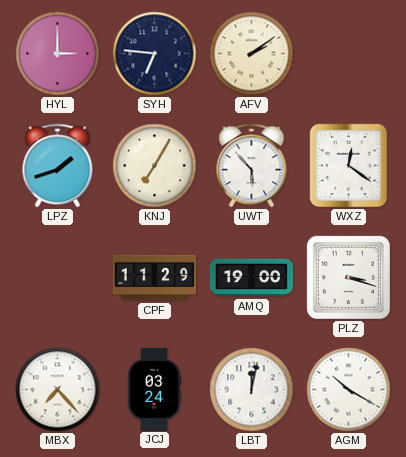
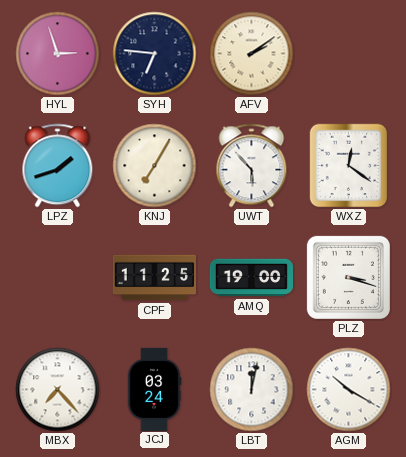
HYL: 3:00 -> 2:57
CPF: 11:29 -> 11:25
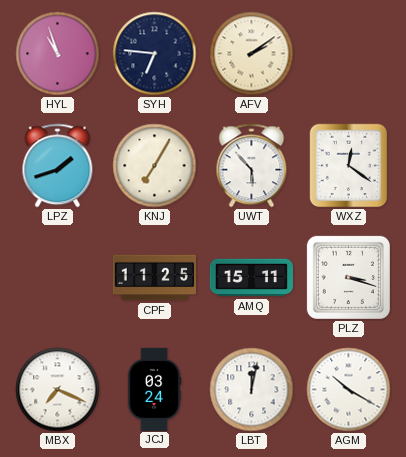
HYL: 2:57 -> 10:57
AMQ: 19:00 -> 15:11
MBX: 7:23 -> 7:19
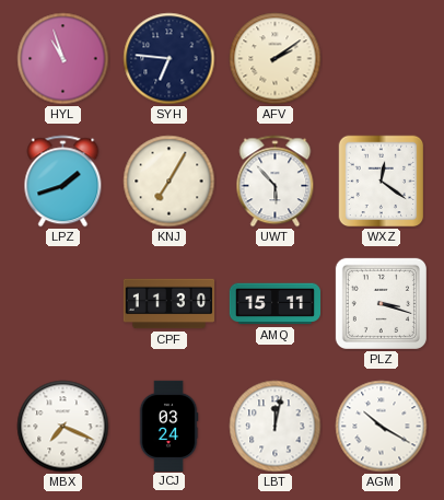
CPF: 11:25 -> 11:30
